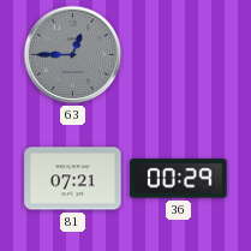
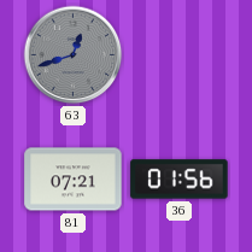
63: 12:45 -> 12:42
36: 00:29 -> 01:56
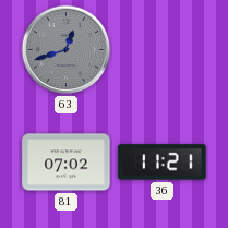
81: 07:21 -> 07:02
36: 01:56 -> 11:21
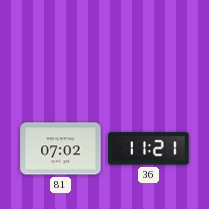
63: 12:42 -> none
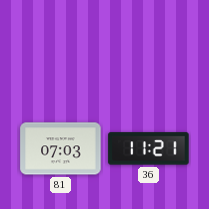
81: 07:02 -> 07:03
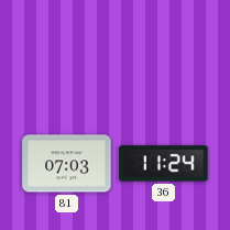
36: 11:21 -> 11:24
